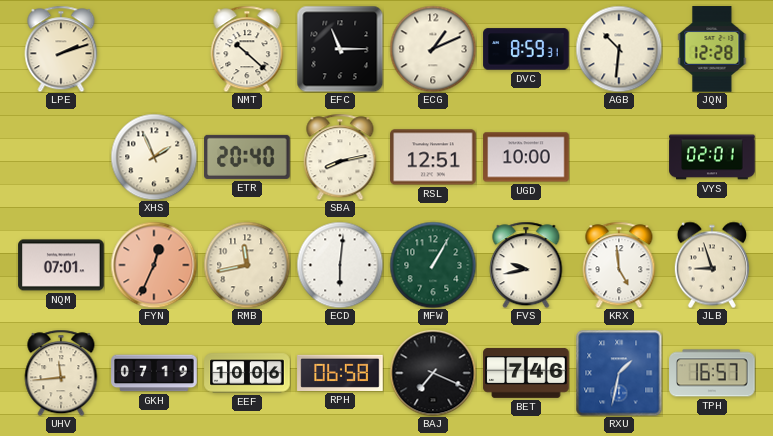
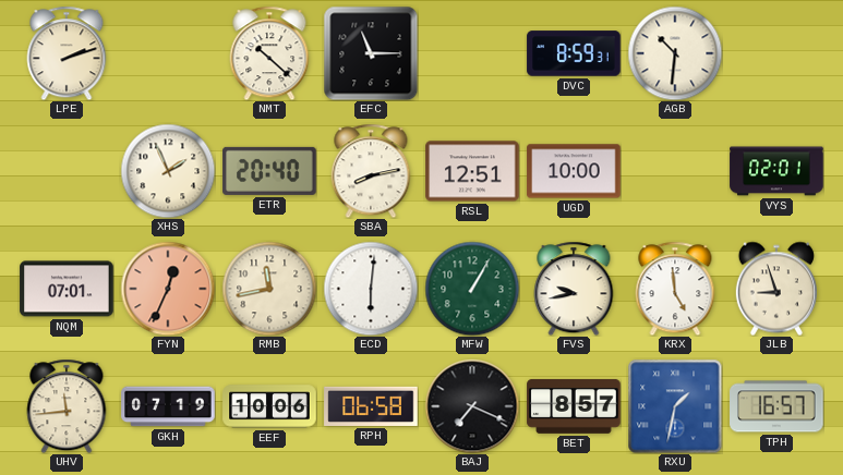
ECG: 1:11 -> none
JQN: 12:28 -> none
BET: 7:46 -> 8:57
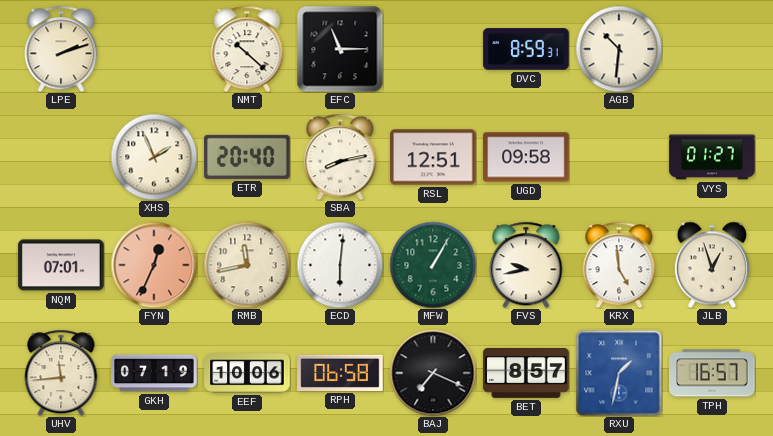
UGD: 10:00 -> 09:58
VYS: 02:01 -> 01:27
JLB: 8:57 -> 12:57
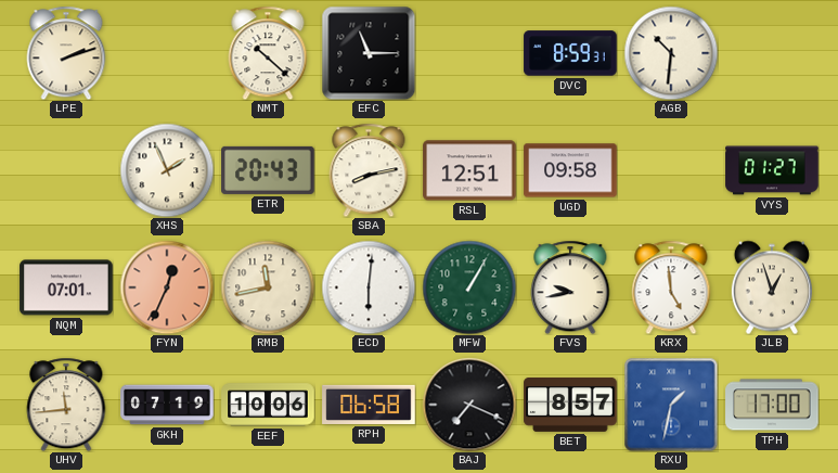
ETR: 20:40 -> 20:43
TPH: 16:57 -> 17:00
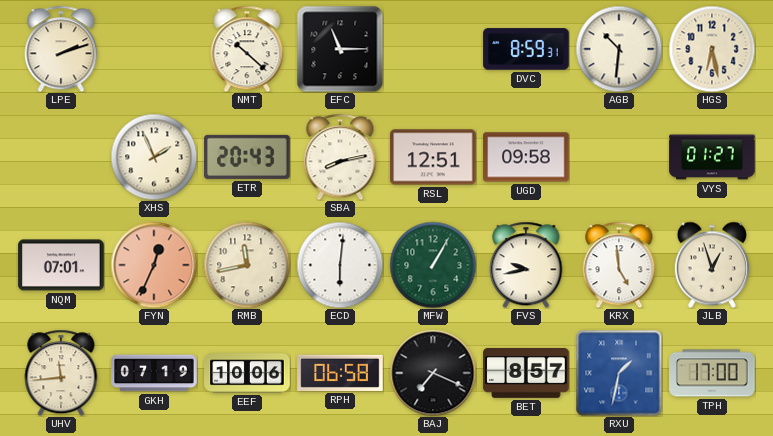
HGS: none -> 6:28
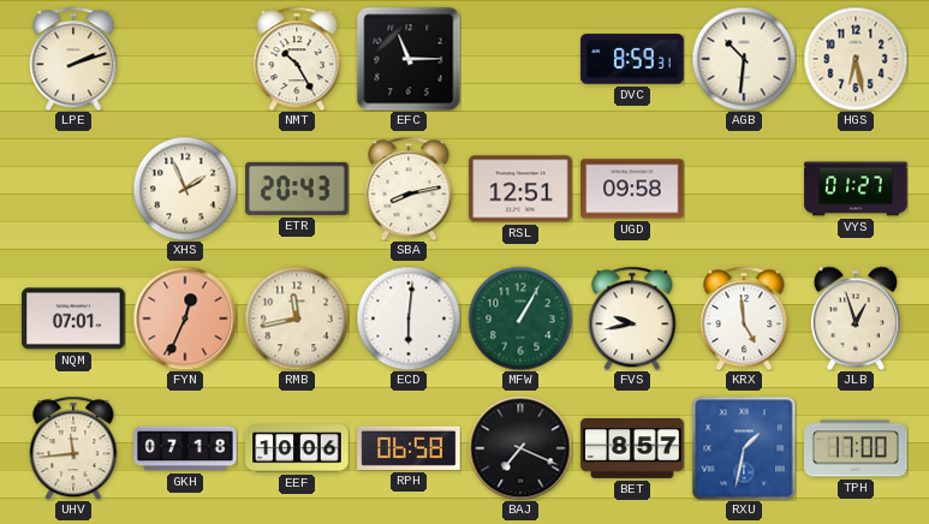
NMT: 10:22 -> 10:25
GKH: 07:19 -> 07:18
